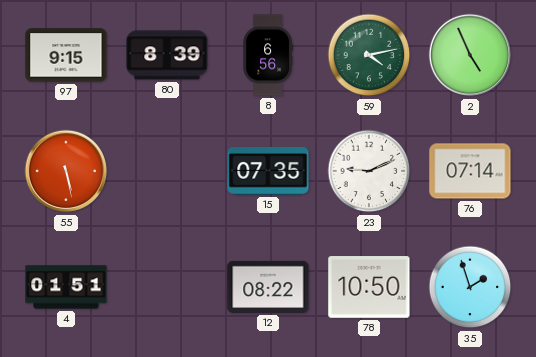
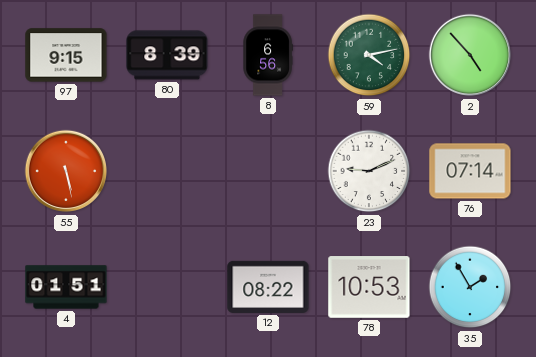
2: 4:56 -> 4:53
15: 07:35 -> none
78: 10:50 -> 10:53
35: 1:57 -> 1:55
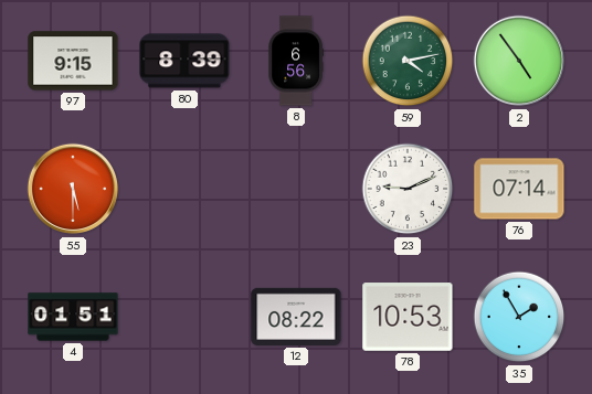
2: 4:53 -> 4:54
55: 5:28 -> 5:30
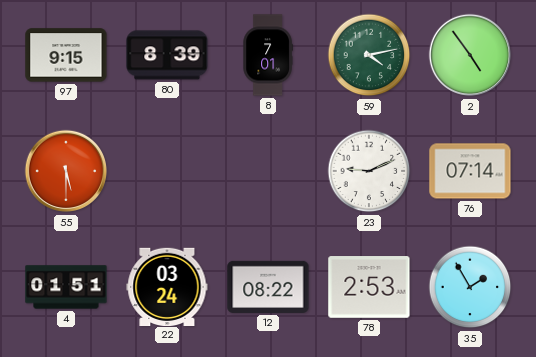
8: 6:56 -> 7:01
22: none -> 03:24
78: 10:53 -> 2:53
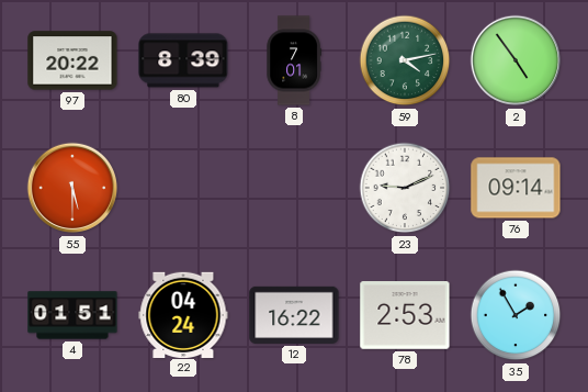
97: 9:15 -> 20:22
76: 07:14 -> 09:14
22: 03:24 -> 04:24
12: 08:22 -> 16:22
